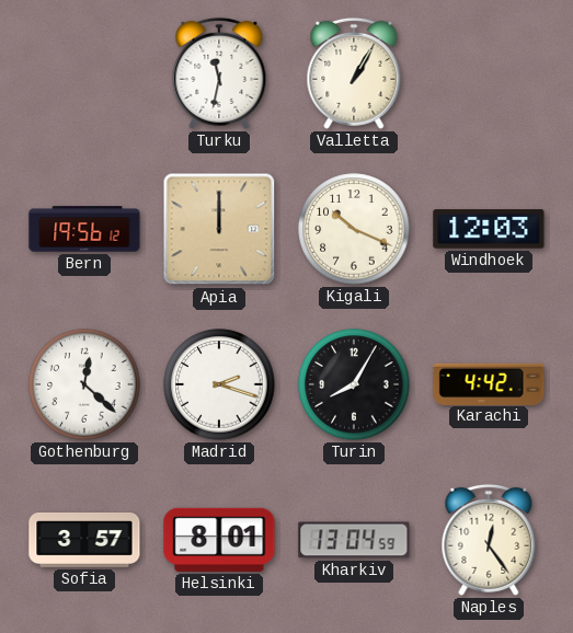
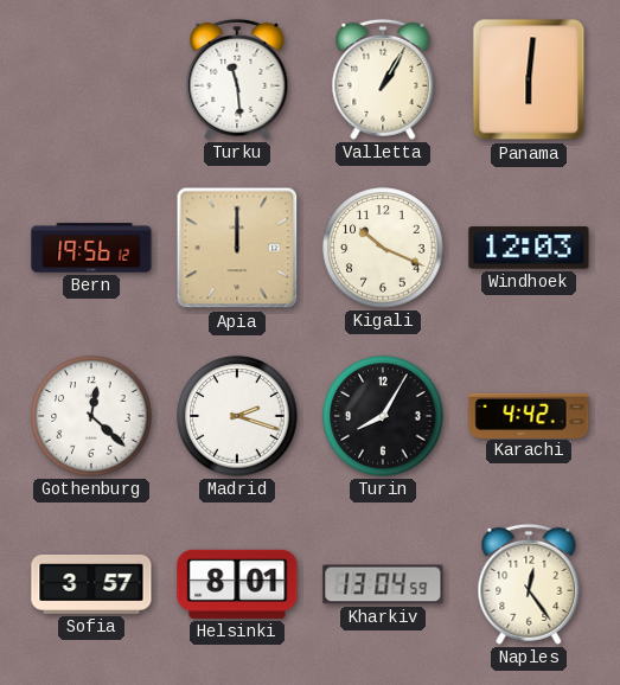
Turku: 11:32 -> 11:29
Panama: none -> 6:01
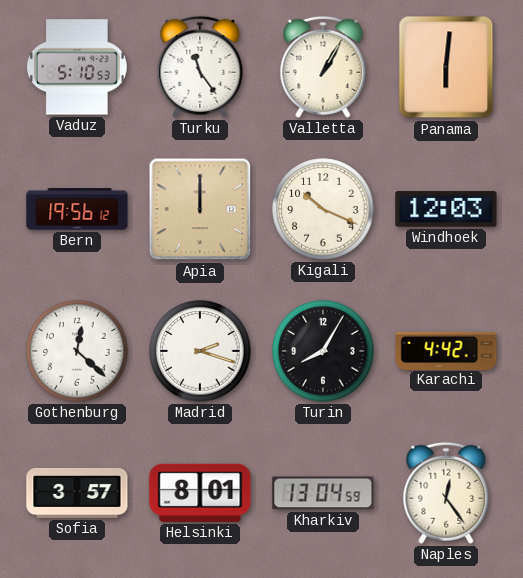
Vaduz: none -> 5:10
Turku: 11:29 -> 11:24
